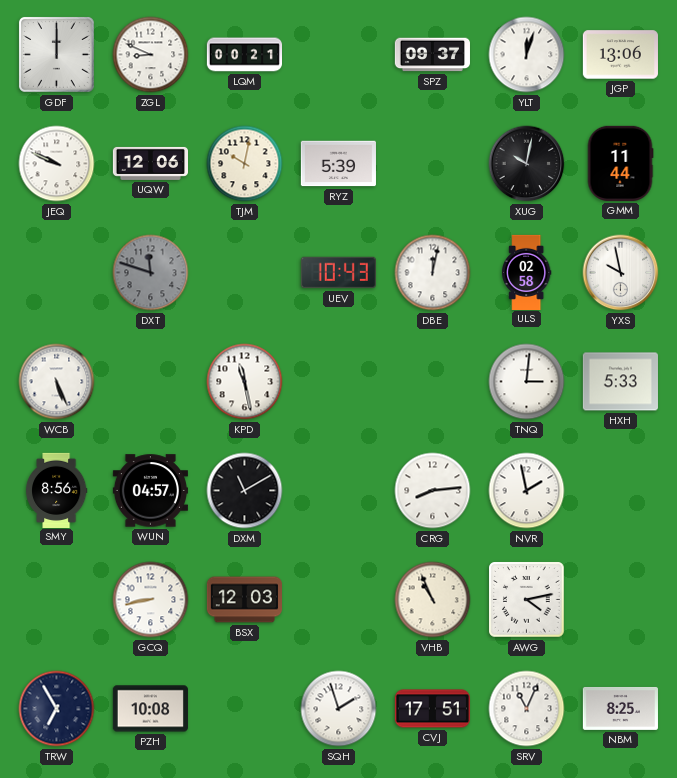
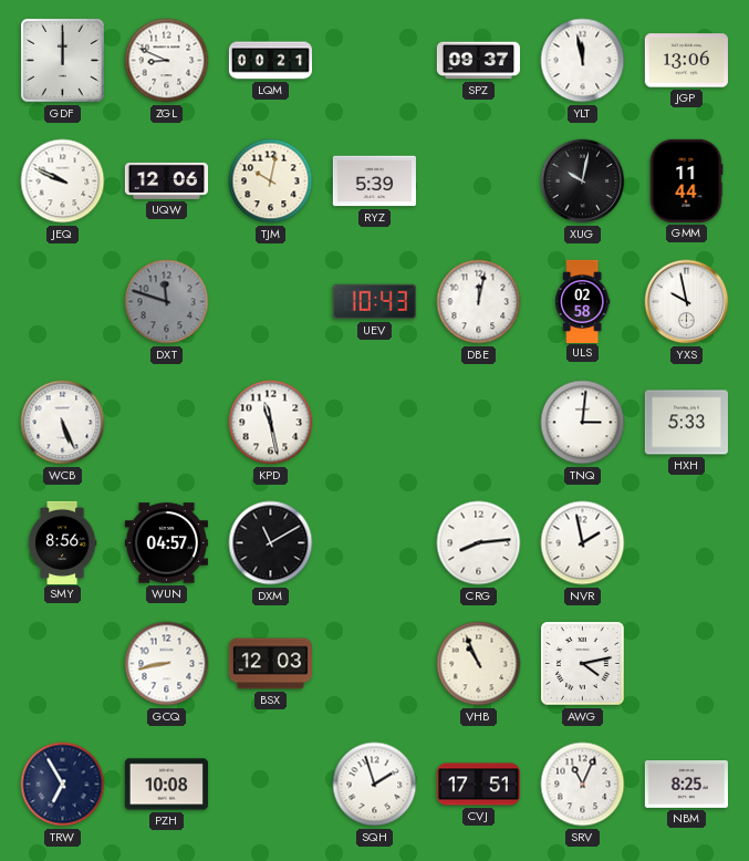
YLT: 12:03 -> 11:58
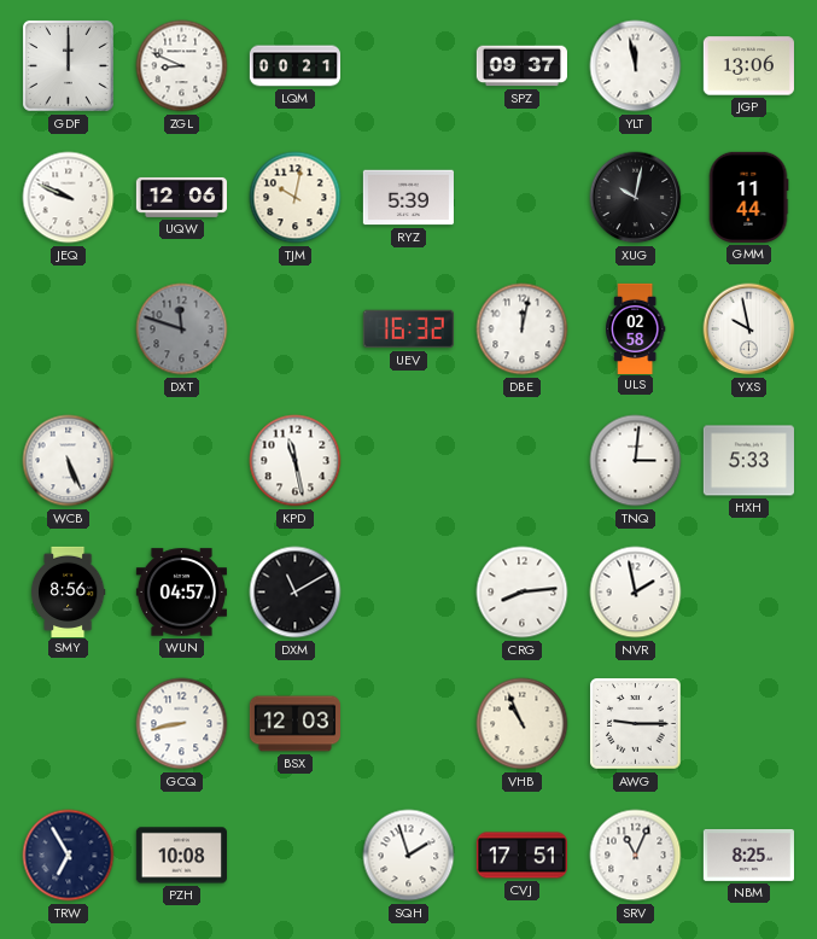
UEV: 10:43 -> 16:32
AWG: 4:13 -> 9:15
